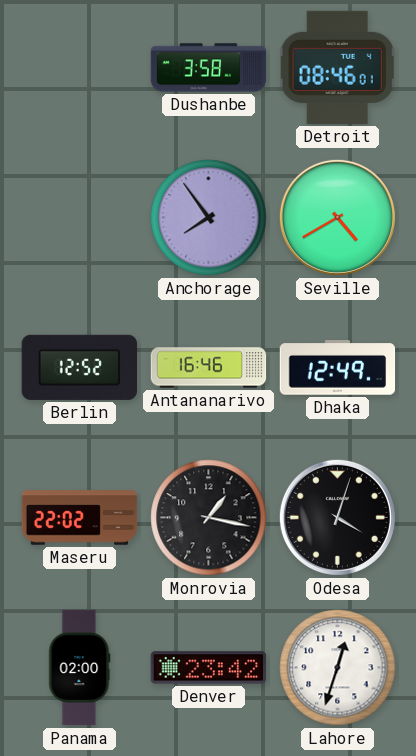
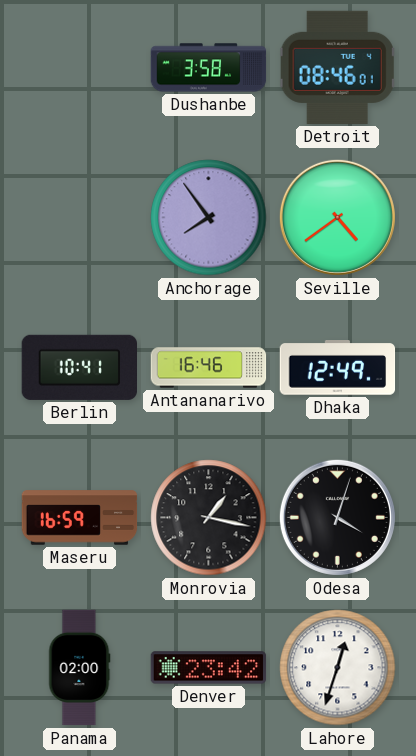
Seville: 4:40 -> 4:39
Berlin: 12:52 -> 10:41
Maseru: 22:02 -> 16:59
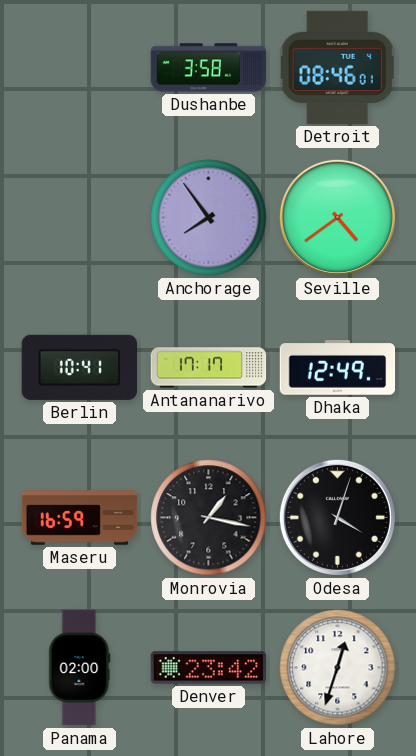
Antananarivo: 16:46 -> 17:17
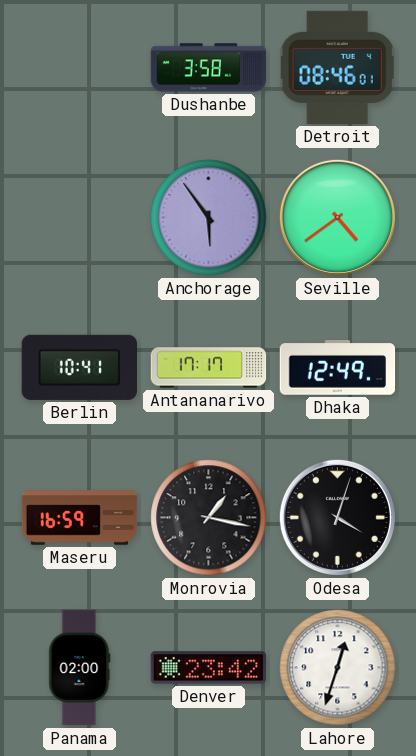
Anchorage: 7:54 -> 5:54
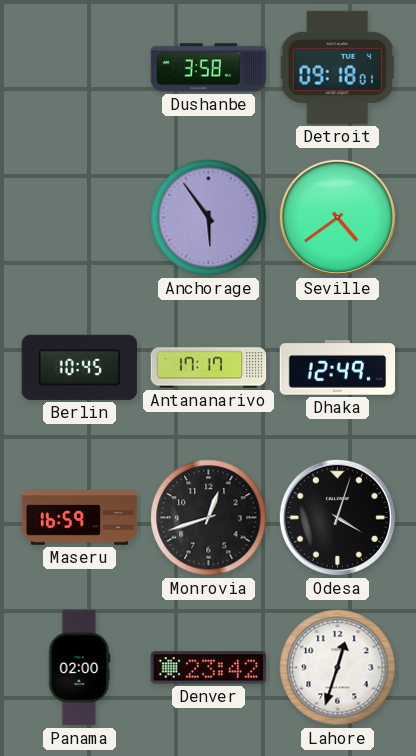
Detroit: 08:46 -> 09:18
Berlin: 10:41 -> 10:45
Monrovia: 1:17 -> 12:42
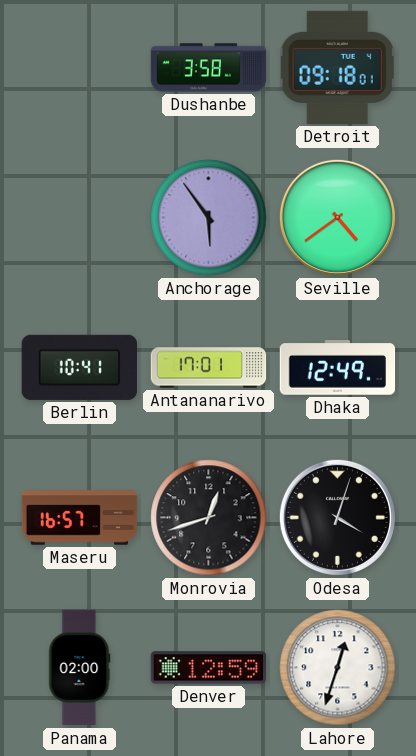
Berlin: 10:45 -> 10:41
Antananarivo: 17:17 -> 17:01
Maseru: 16:59 -> 16:57
Denver: 23:42 -> 12:59
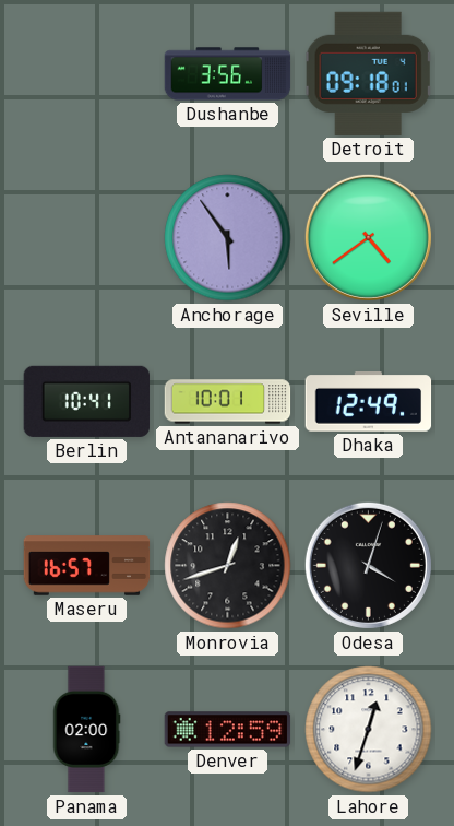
Dushanbe: 3:58 -> 3:56
Antananarivo: 17:01 -> 10:01
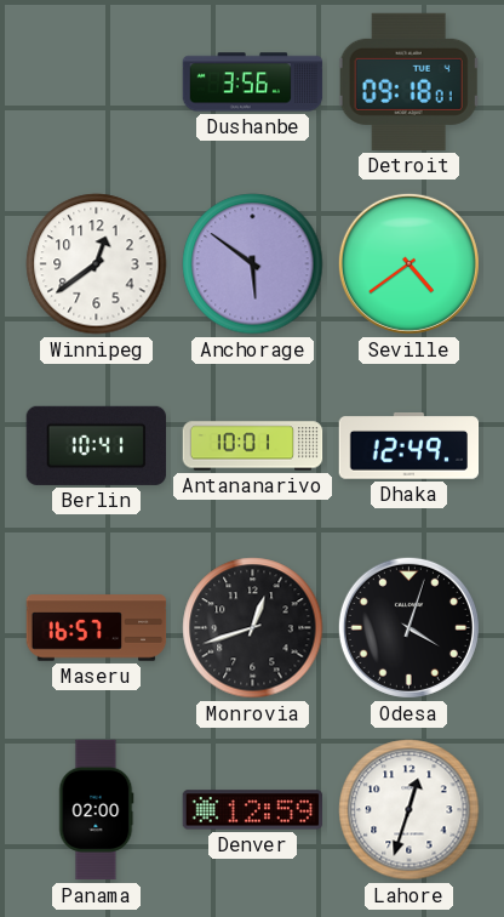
Winnipeg: none -> 12:39
Anchorage: 5:54 -> 5:51
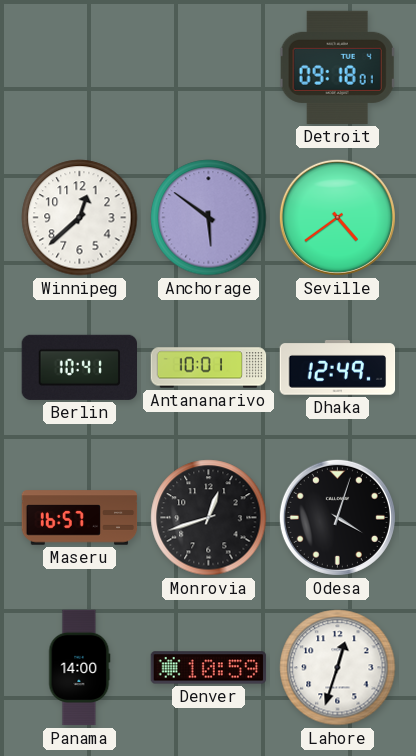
Dushanbe: 3:56 -> none
Winnipeg: 12:39 -> 12:38
Panama: 02:00 -> 14:00
Denver: 12:59 -> 10:59
